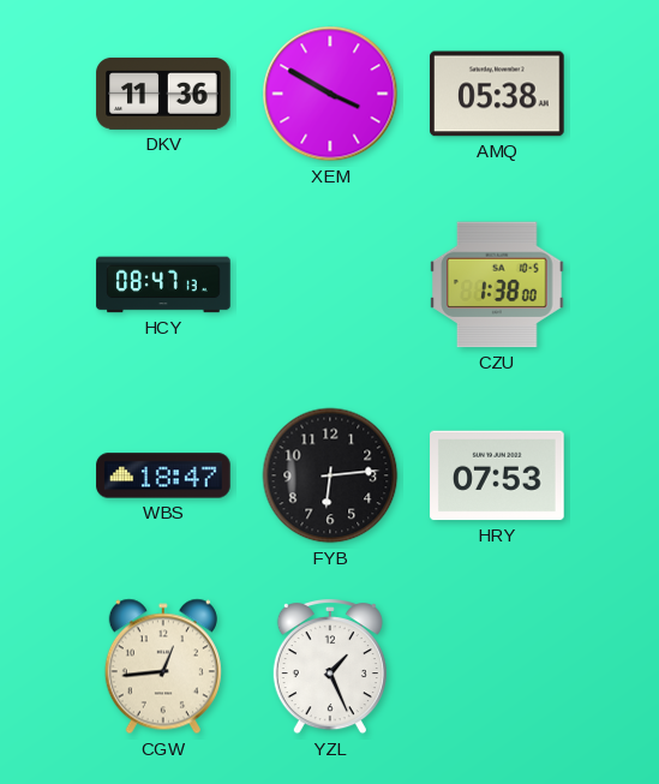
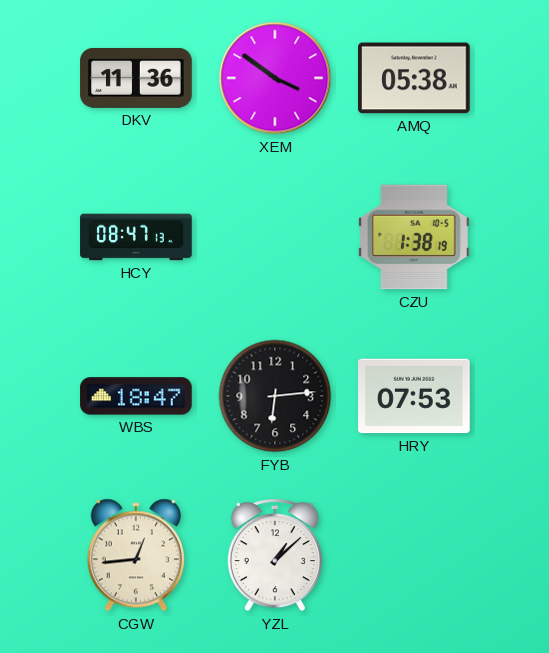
XEM: 3:50 -> 3:51
CZU: 1:38:00 -> 1:38:19
YZL: 1:26 -> 1:08
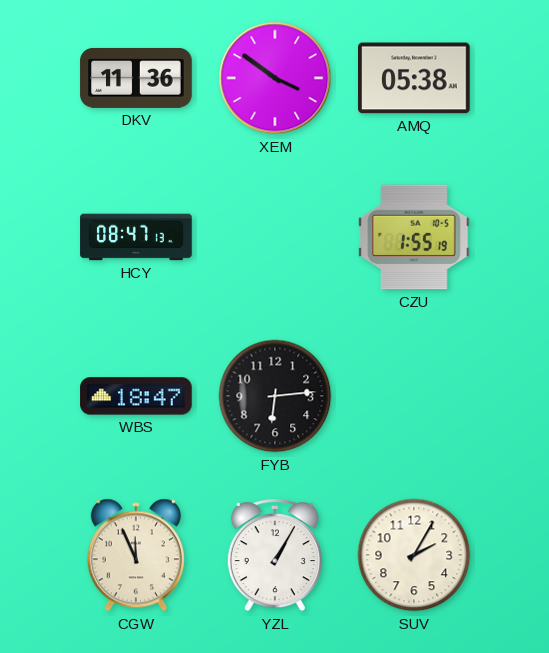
CZU: 1:38 -> 1:55
HRY: 07:53 -> none
CGW: 12:44 -> 11:56
YZL: 1:08 -> 1:05
SUV: none -> 2:05
